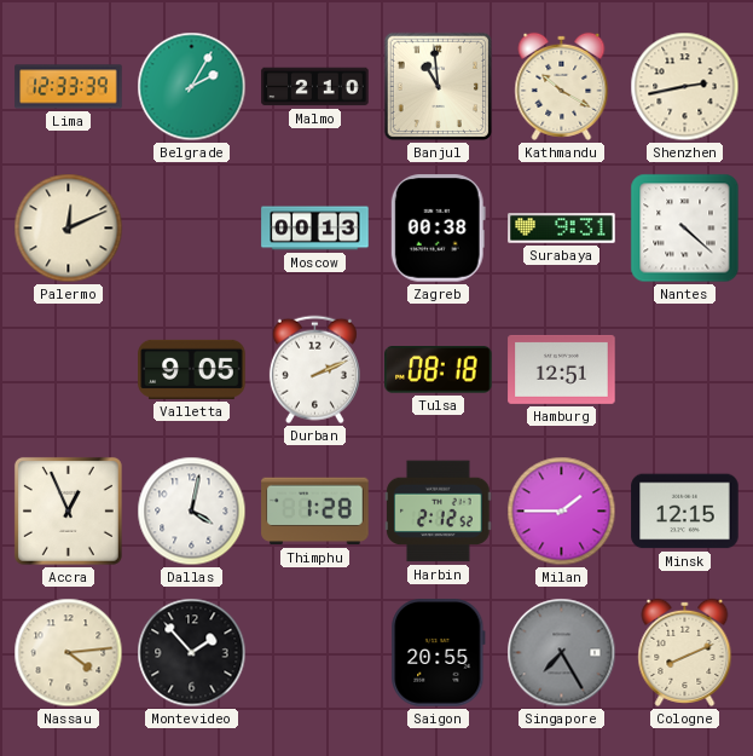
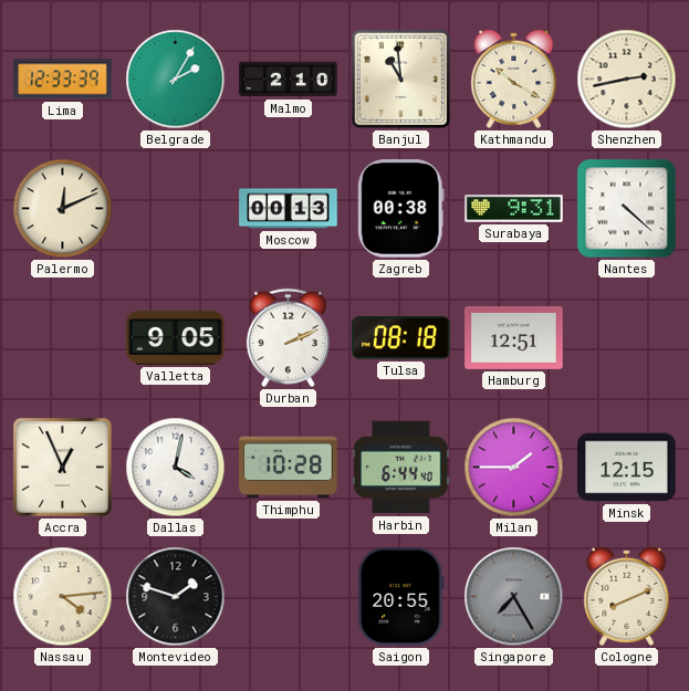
Thimphu: 1:28 -> 10:28
Harbin: 2:12 -> 6:44
Montevideo: 1:53 -> 1:48
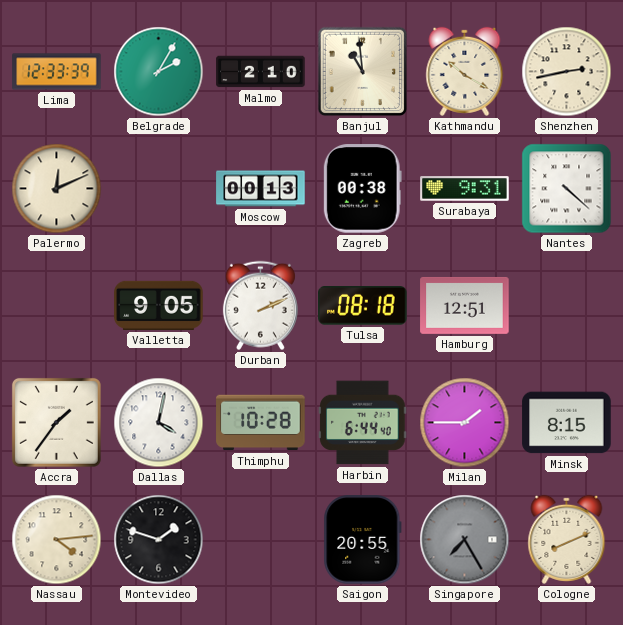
Accra: 12:56 -> 1:36
Minsk: 12:15 -> 8:15
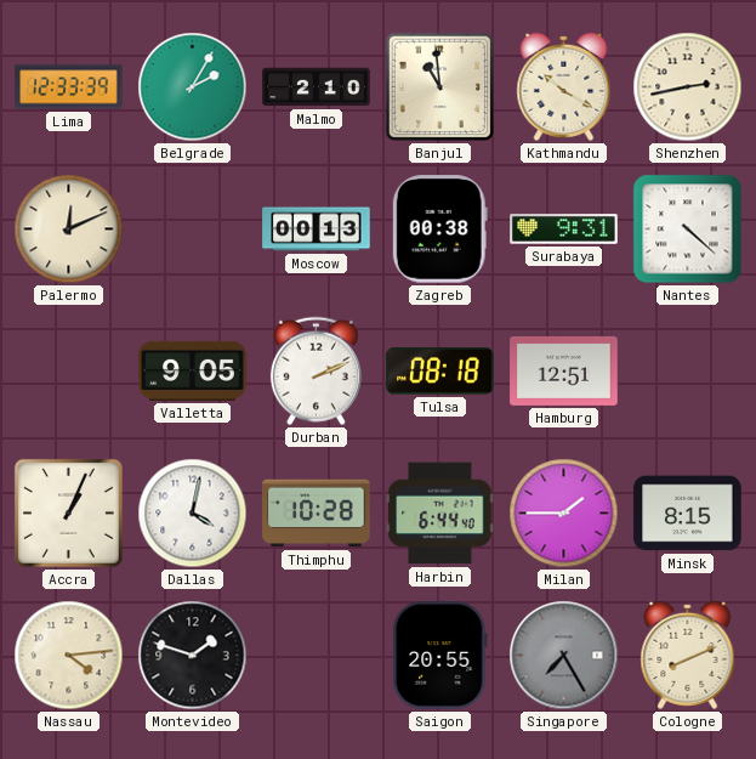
Accra: 1:36 -> 1:04
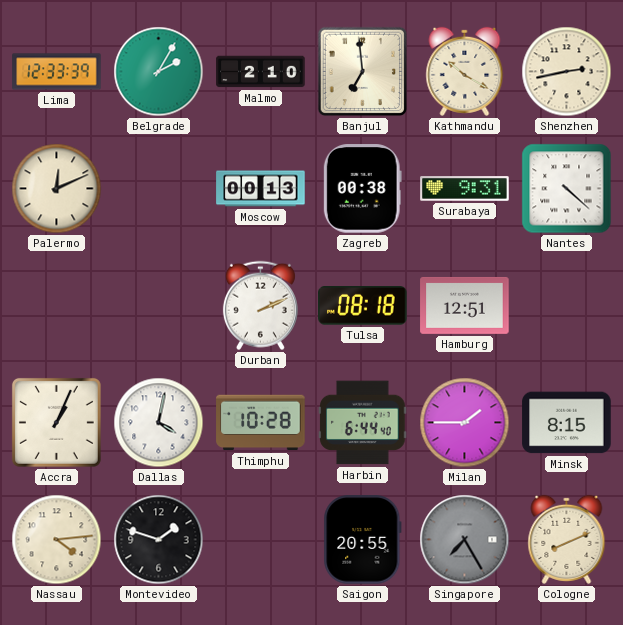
Banjul: 10:59 -> 6:59
Valletta: 9:05 -> none
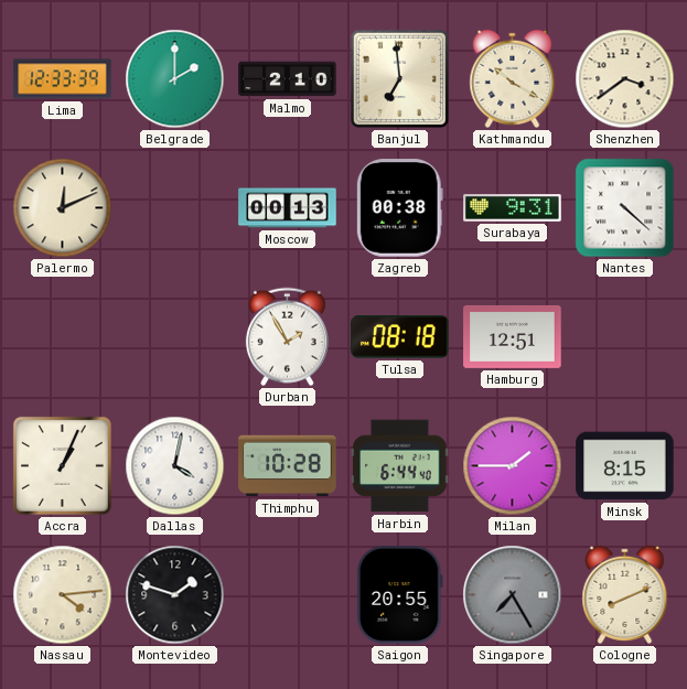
Belgrade: 2:05 -> 2:00
Shenzhen: 2:43 -> 3:39
Durban: 2:11 -> 1:55
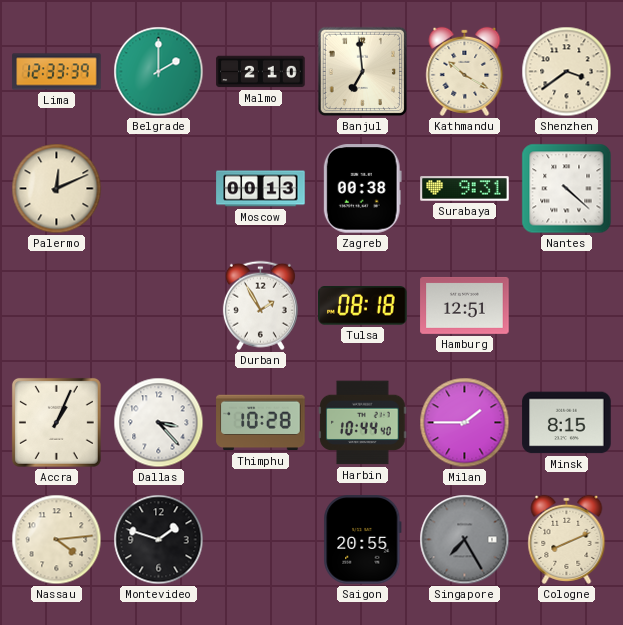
Dallas: 4:02 -> 3:23
Harbin: 6:44 -> 10:44
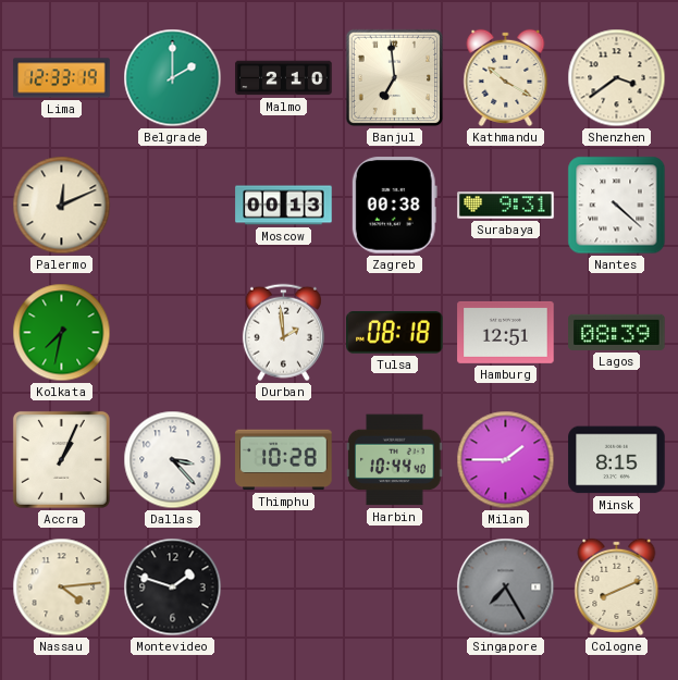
Lima: 12:33:39 -> 12:33:19
Kolkata: none -> 7:32
Durban: 1:55 -> 1:59
Lagos: none -> 08:39
Saigon: 20:55 -> none
